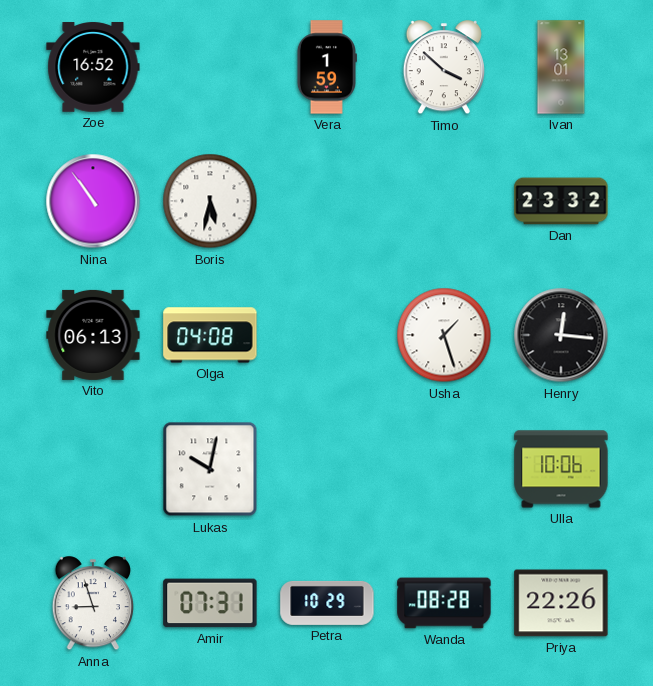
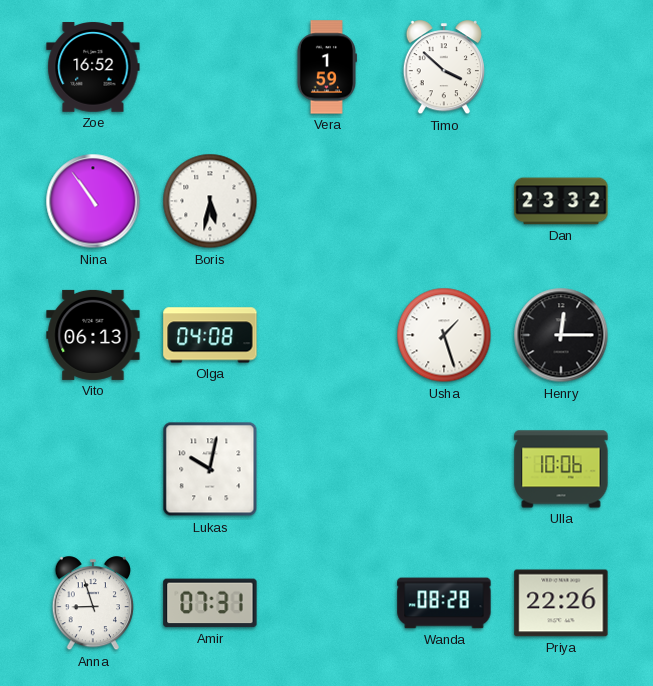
Ivan: 13:01 -> none
Henry: 12:16 -> 12:15
Petra: 10:29 -> none
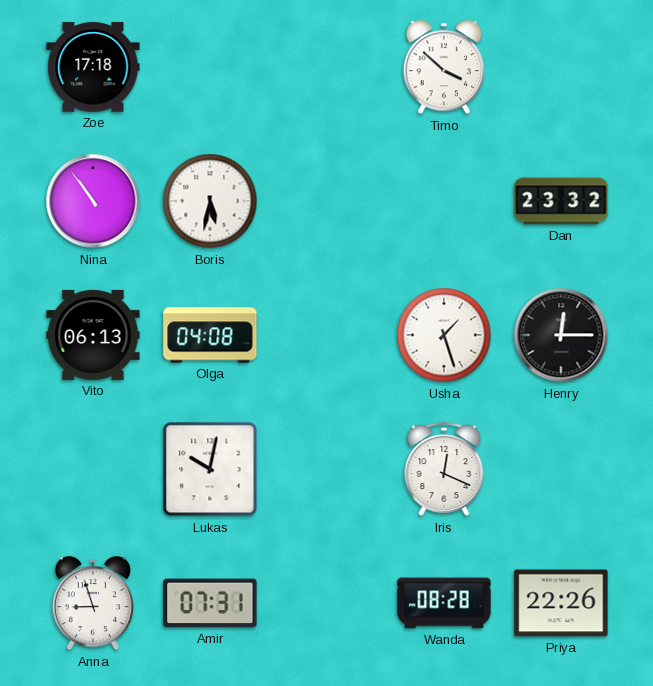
Zoe: 16:52 -> 17:18
Vera: 1:59 -> none
Iris: none -> 12:19
Ulla: 10:06 -> none
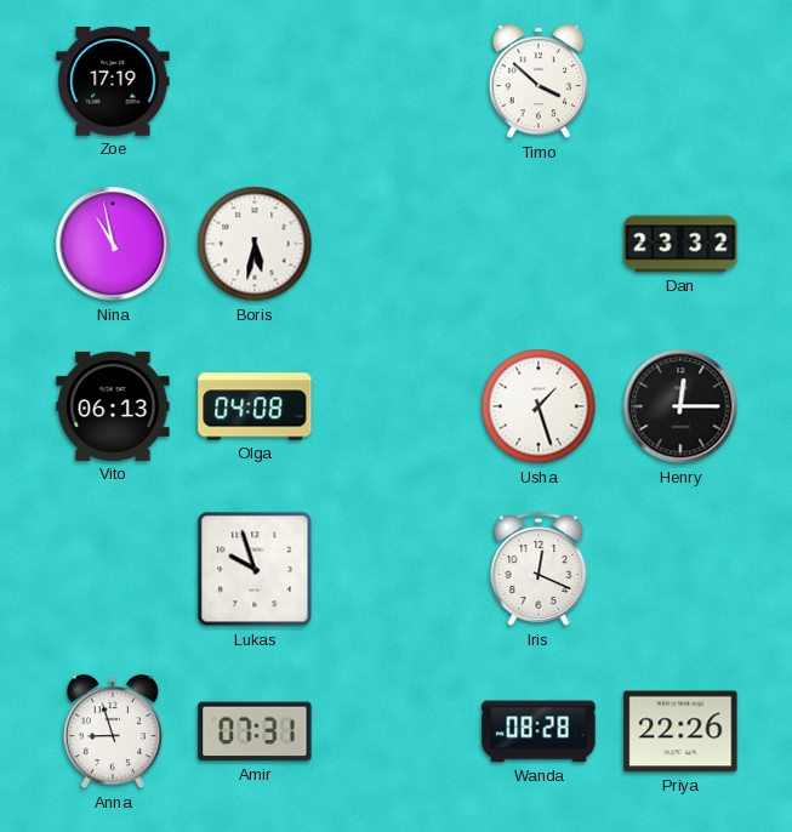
Zoe: 17:18 -> 17:19
Nina: 10:54 -> 10:58
Lukas: 10:02 -> 9:57
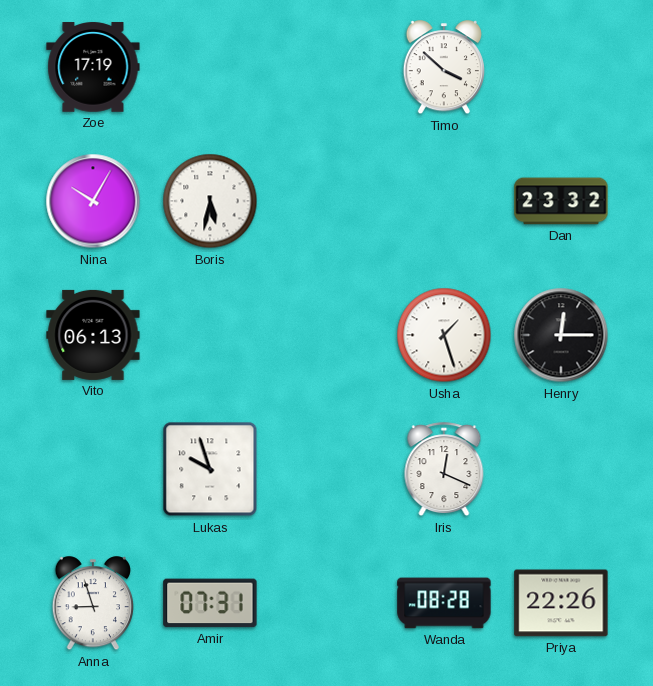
Nina: 10:58 -> 10:05
Olga: 04:08 -> none
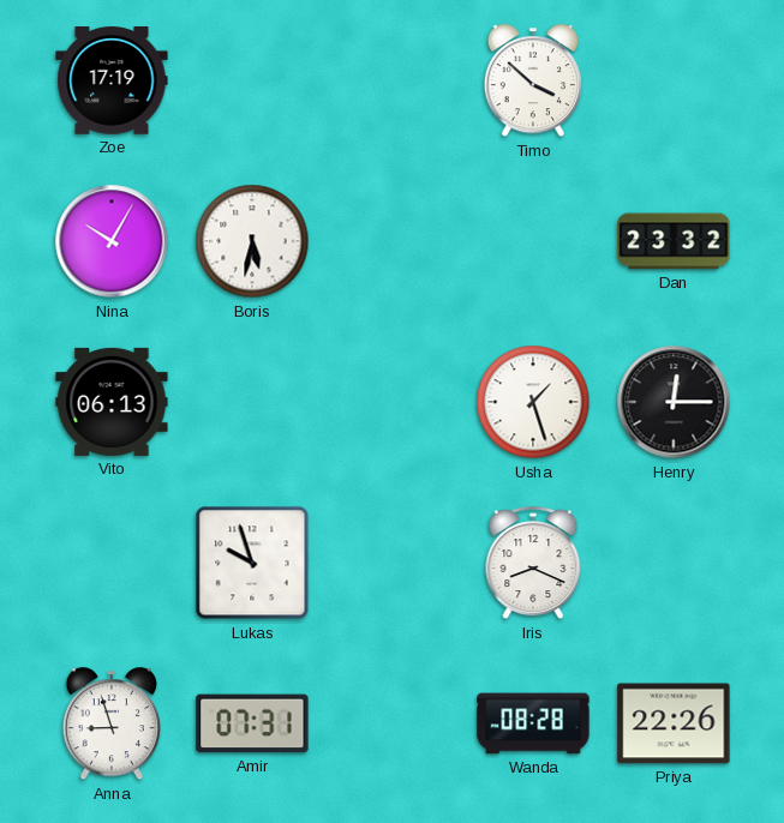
Iris: 12:19 -> 8:19
